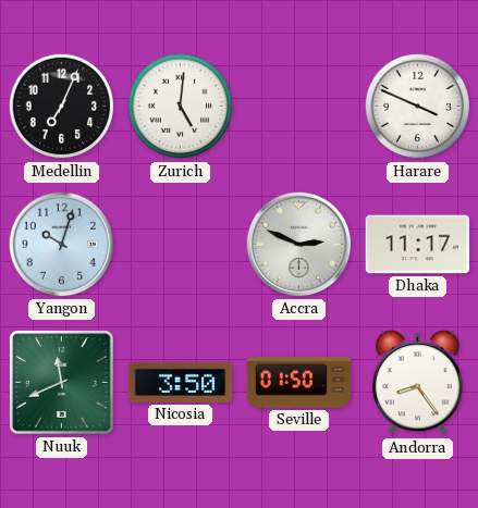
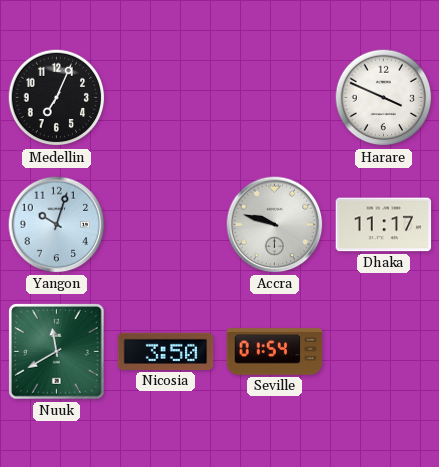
Zurich: 5:01 -> none
Accra: 2:49 -> 9:48
Nuuk: 11:41 -> 11:40
Seville: 01:50 -> 01:54
Andorra: 8:24 -> none
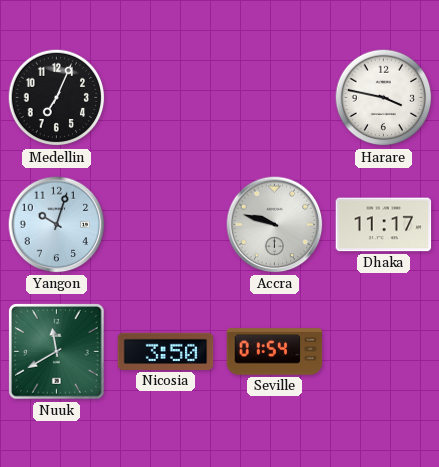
Harare: 3:49 -> 3:47
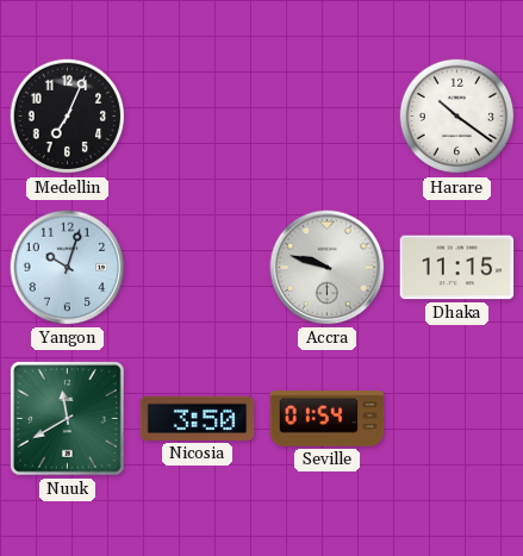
Harare: 3:47 -> 10:21
Dhaka: 11:17 -> 11:15
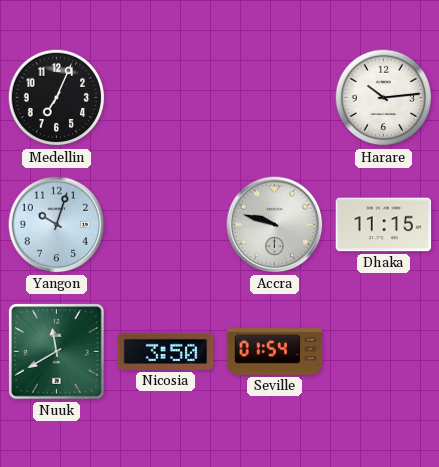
Harare: 10:21 -> 10:14
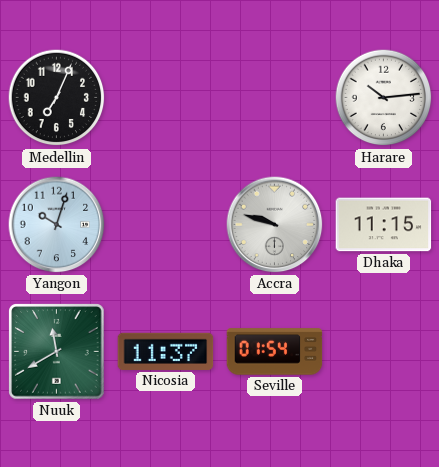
Nicosia: 3:50 -> 11:37
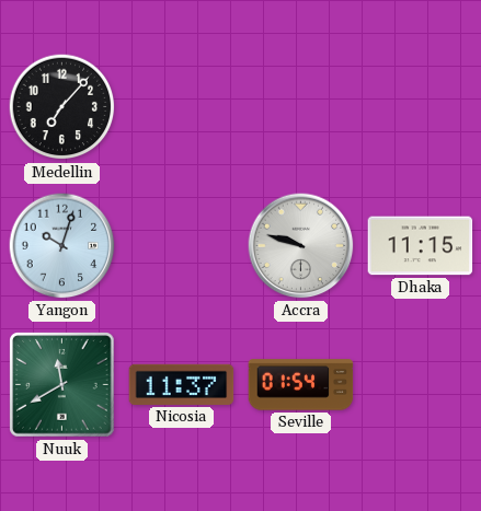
Medellin: 7:04 -> 7:07
Harare: 10:14 -> none
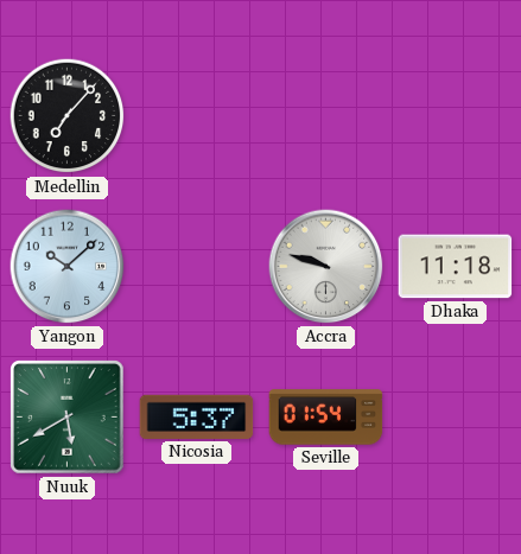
Yangon: 10:03 -> 10:08
Dhaka: 11:15 -> 11:18
Nuuk: 11:40 -> 5:40
Nicosia: 11:37 -> 5:37
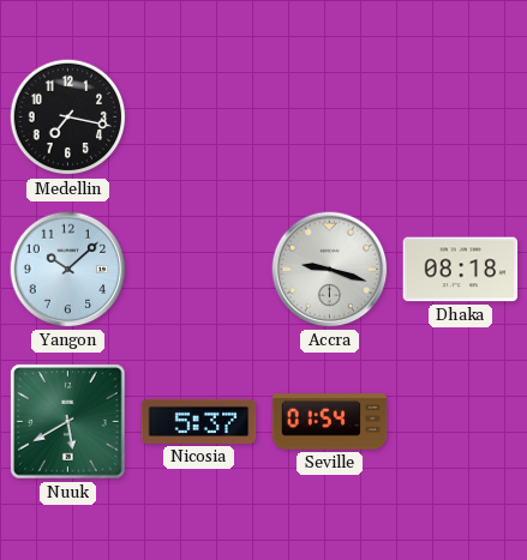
Medellin: 7:07 -> 7:17
Accra: 9:48 -> 9:18
Dhaka: 11:18 -> 08:18
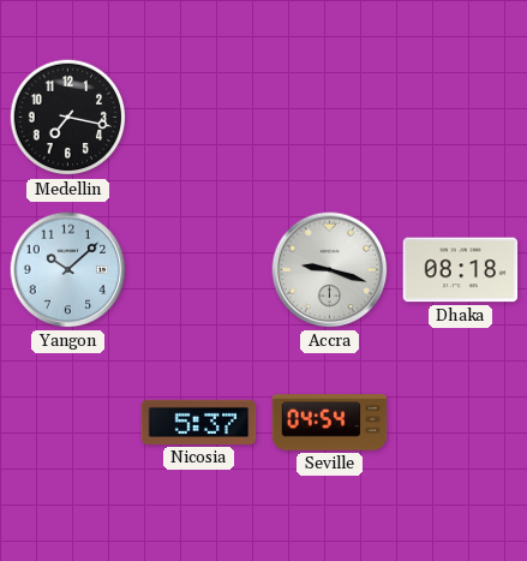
Nuuk: 5:40 -> none
Seville: 01:54 -> 04:54
